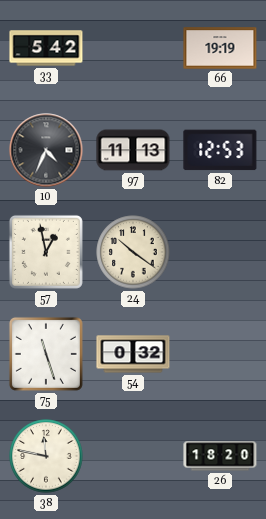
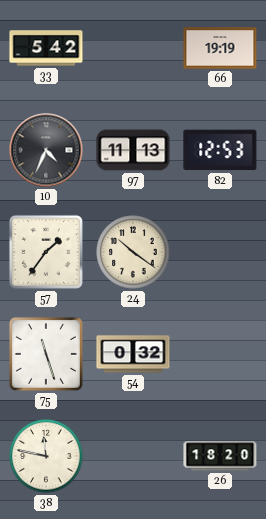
57: 12:58 -> 1:36
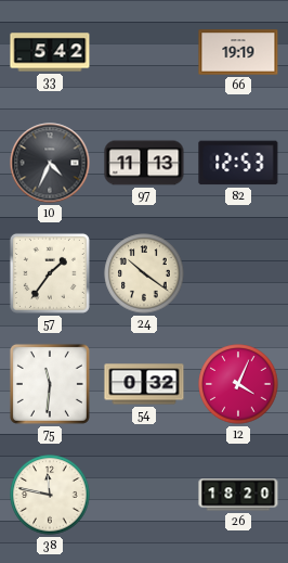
75: 11:27 -> 11:31
12: none -> 4:04
